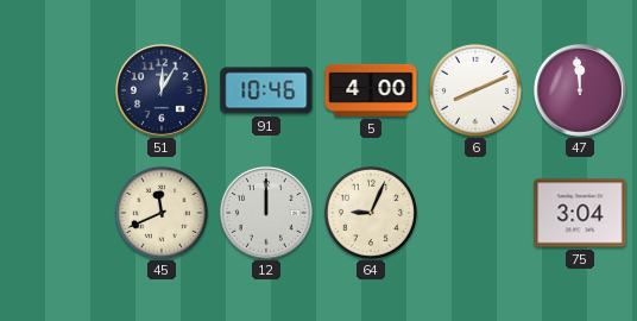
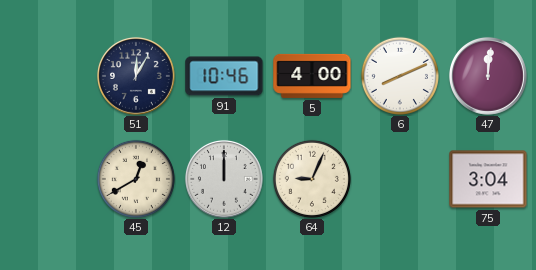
47: 11:59 -> 12:01
45: 11:41 -> 12:40
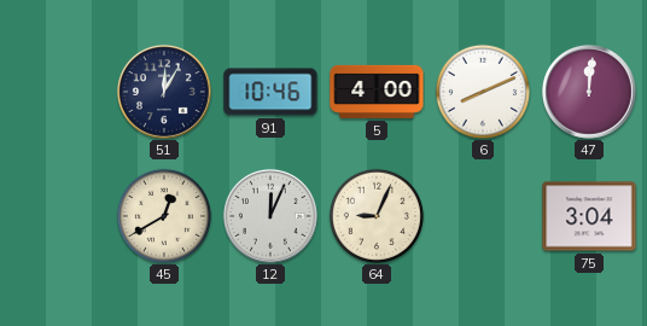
12: 12:00 -> 12:04
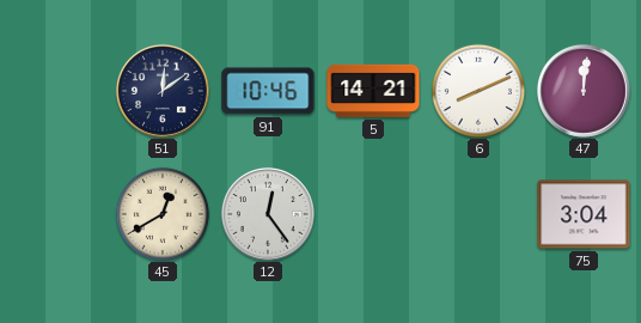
51: 12:05 -> 12:09
5: 4:00 -> 14:21
12: 12:04 -> 12:24
64: 9:04 -> none
